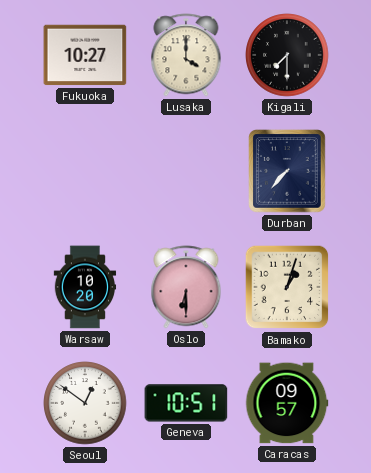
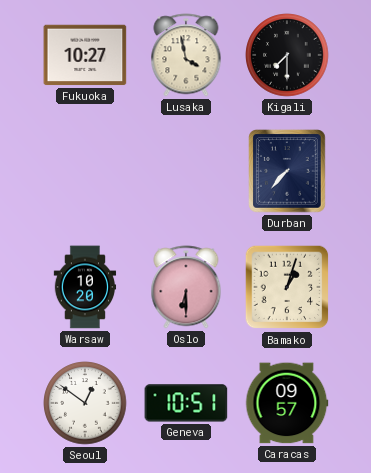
Lusaka: 4:00 -> 3:58
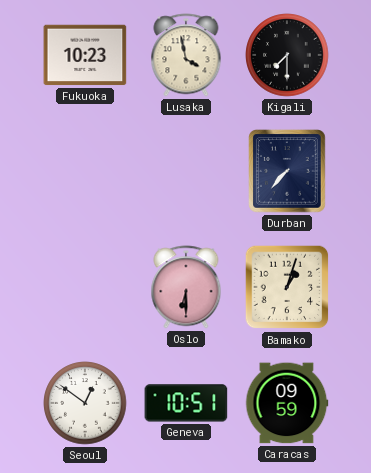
Fukuoka: 10:27 -> 10:23
Warsaw: 10:20 -> none
Caracas: 09:57 -> 09:59
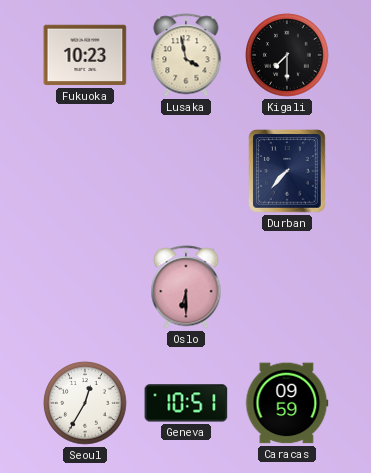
Bamako: 1:03 -> none
Seoul: 12:51 -> 12:35
